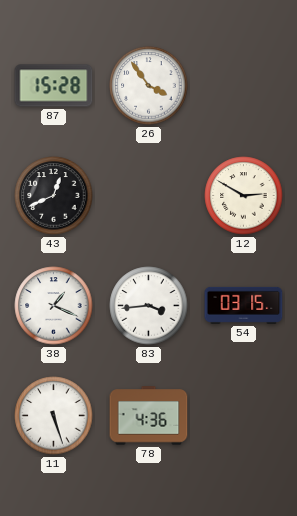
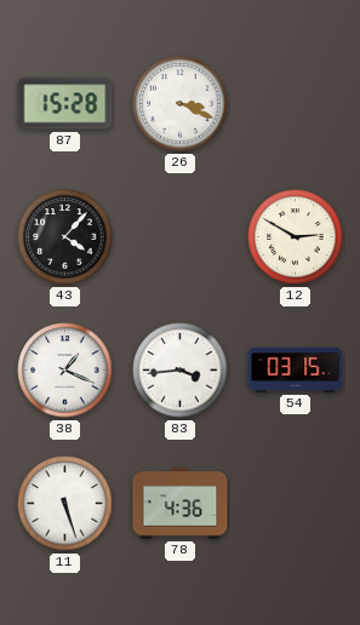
26: 3:54 -> 3:19
43: 12:41 -> 4:07
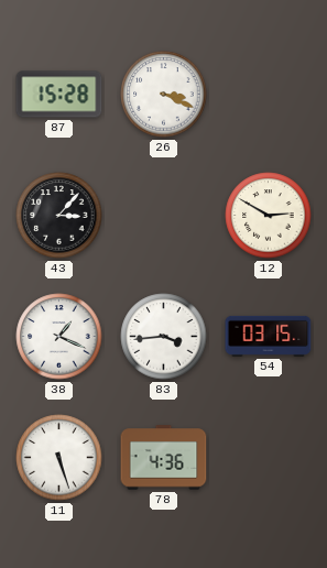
43: 4:07 -> 3:07
